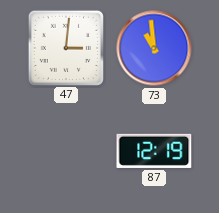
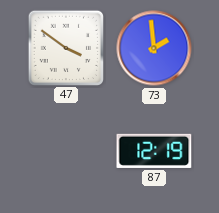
47: 3:01 -> 3:51
73: 10:59 -> 1:59
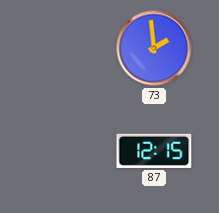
47: 3:51 -> none
87: 12:19 -> 12:15
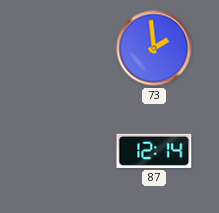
87: 12:15 -> 12:14
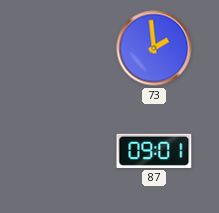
87: 12:14 -> 09:01
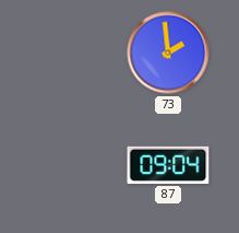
87: 09:01 -> 09:04
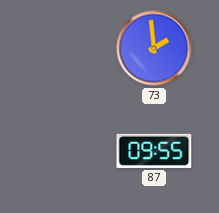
87: 09:04 -> 09:55
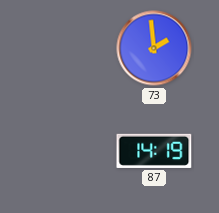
87: 09:55 -> 14:19
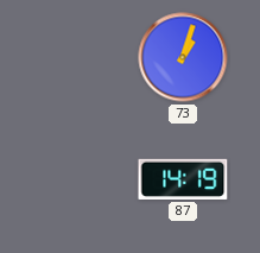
73: 1:59 -> 1:03
